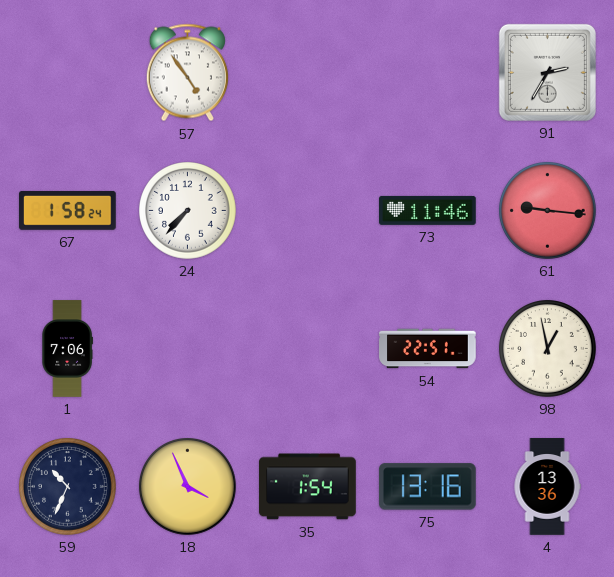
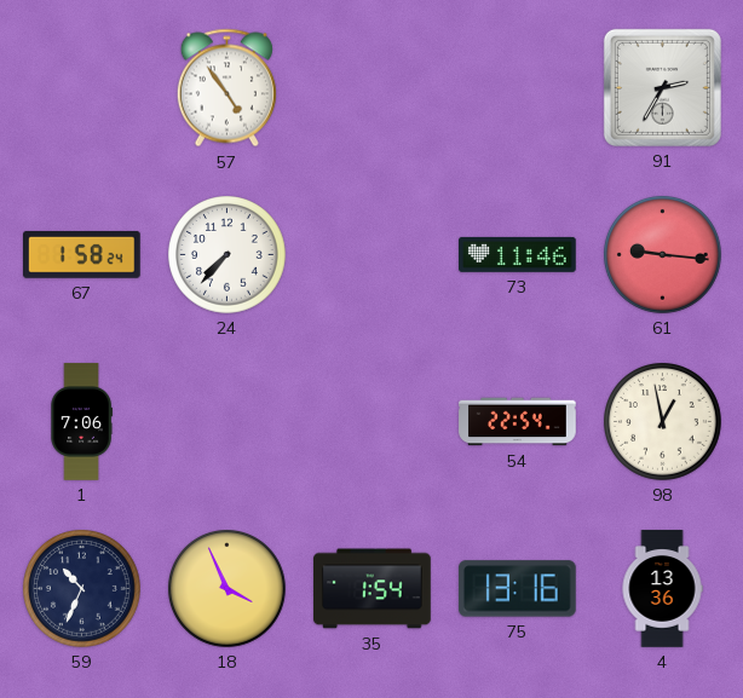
54: 22:51 -> 22:54
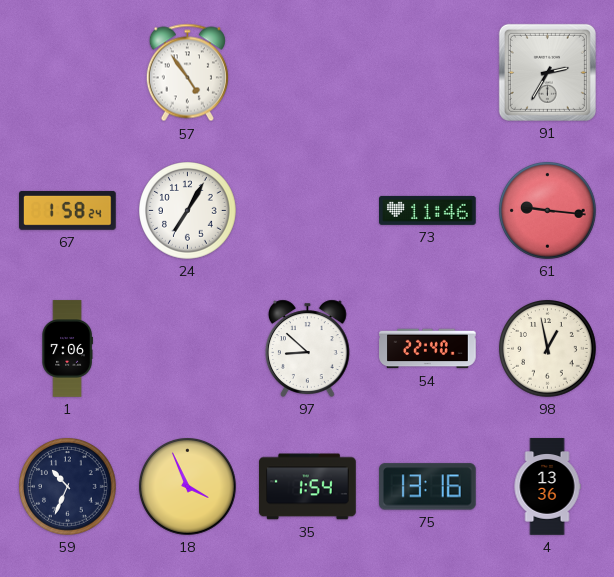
24: 7:37 -> 7:05
97: none -> 8:52
54: 22:54 -> 22:40
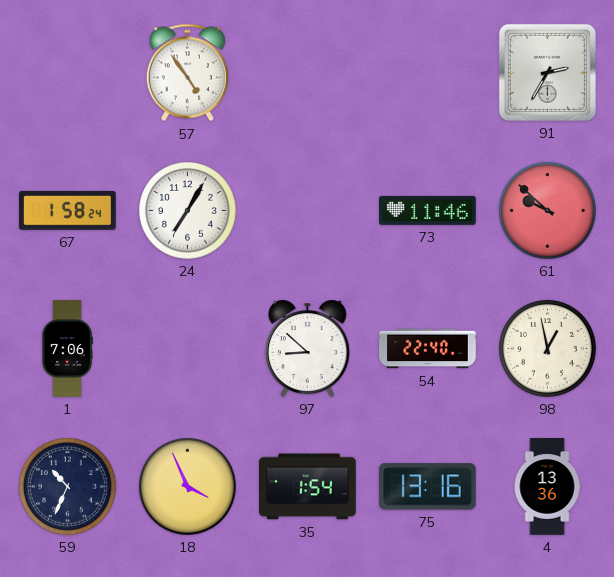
61: 9:16 -> 9:52
